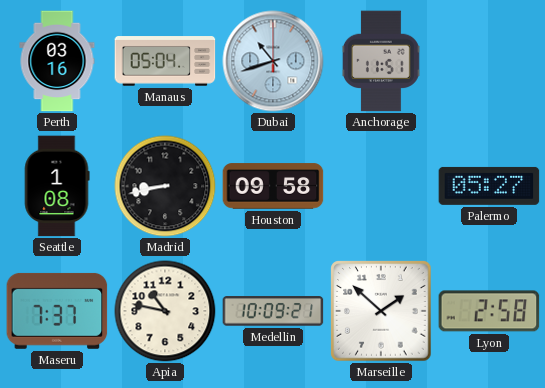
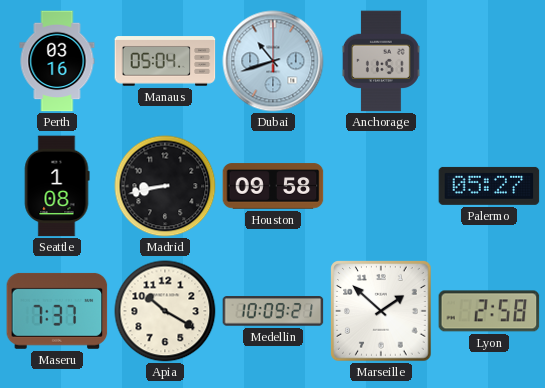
Apia: 10:47 -> 10:20
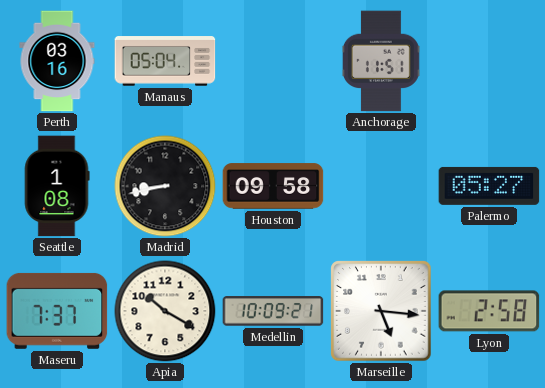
Dubai: 10:42 -> none
Marseille: 1:52 -> 5:16
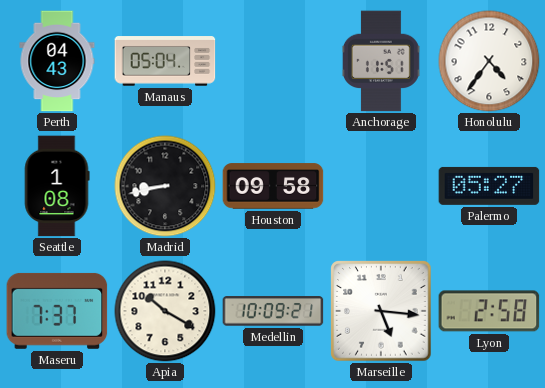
Perth: 03:16 -> 04:43
Honolulu: none -> 4:36
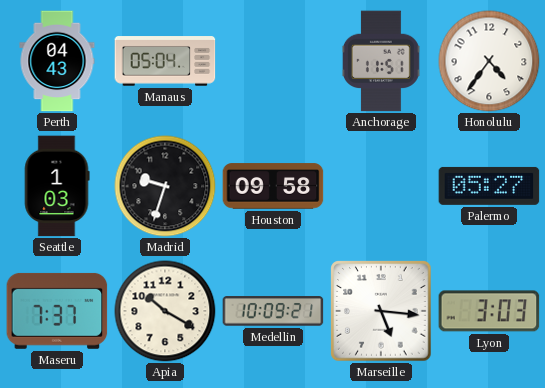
Seattle: 1:08 -> 1:03
Madrid: 8:43 -> 9:33
Lyon: 2:58 -> 3:03
